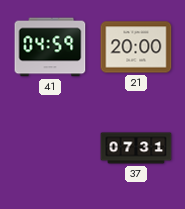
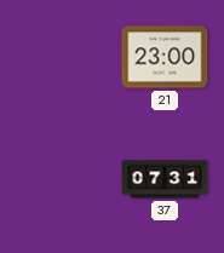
41: 04:59 -> none
21: 20:00 -> 23:00
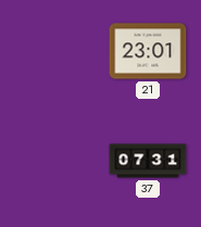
21: 23:00 -> 23:01
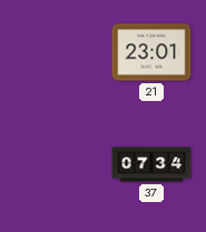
37: 07:31 -> 07:34
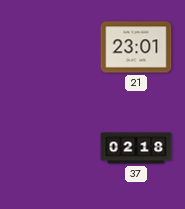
37: 07:34 -> 02:18
